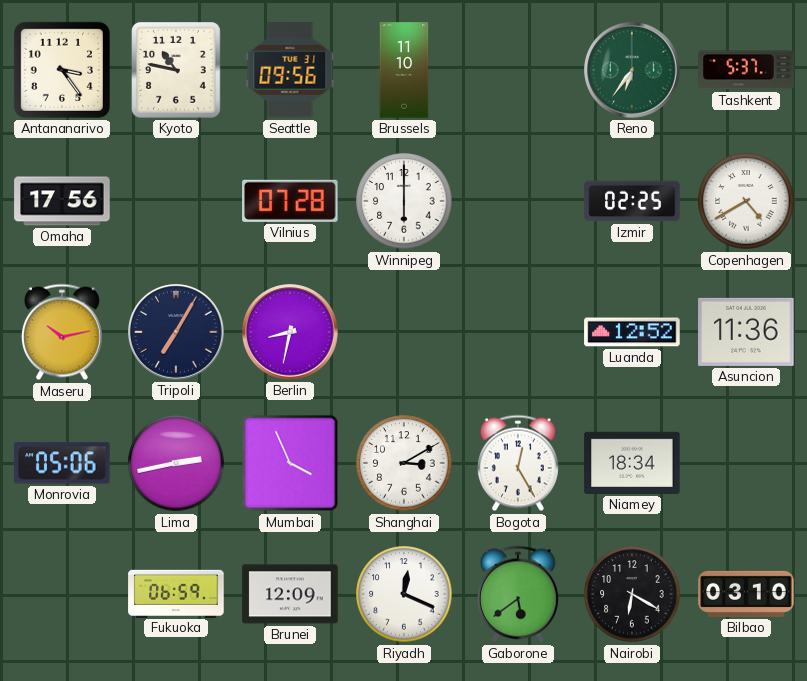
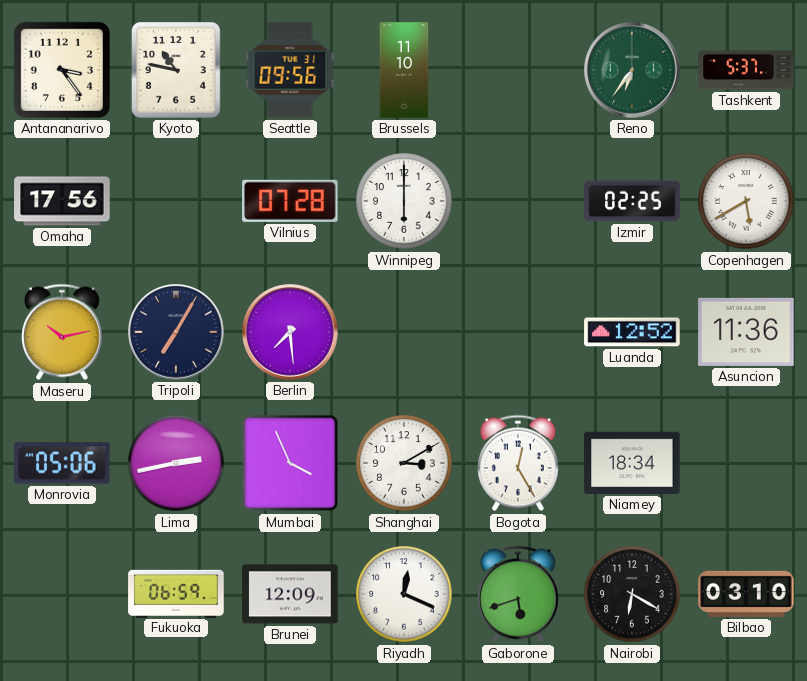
Copenhagen: 4:40 -> 5:40
Berlin: 8:32 -> 7:29
Gaborone: 5:39 -> 5:42
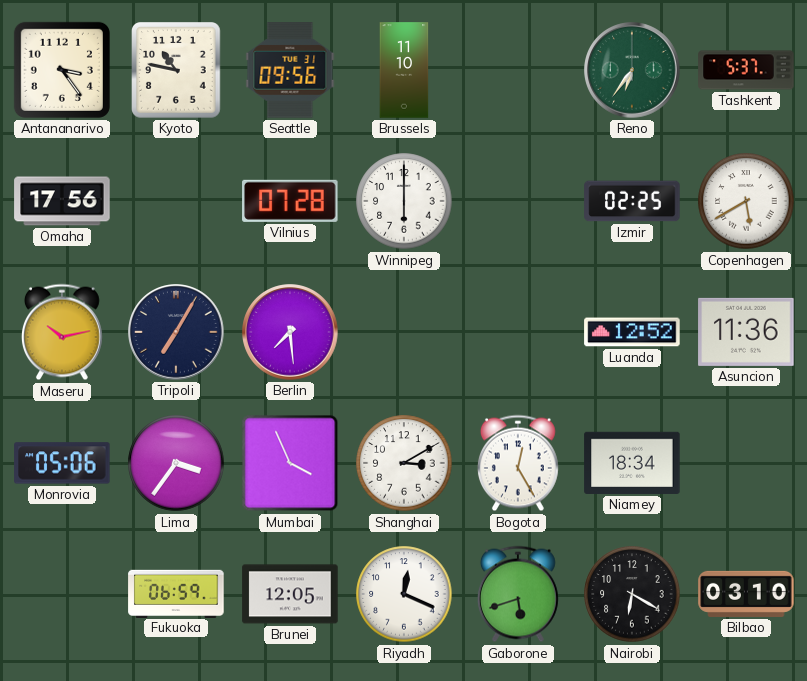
Lima: 2:43 -> 3:36
Brunei: 12:09 -> 12:05
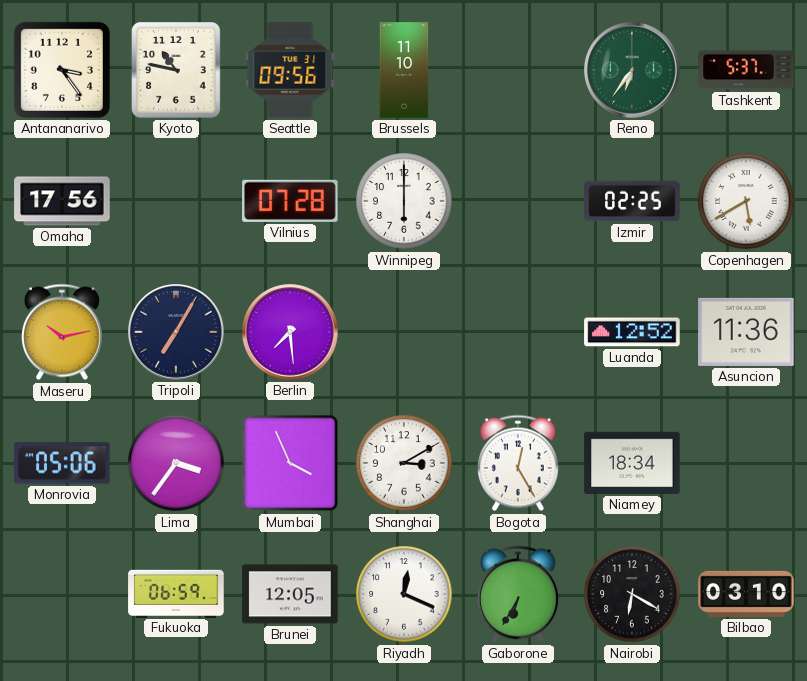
Gaborone: 5:42 -> 6:35
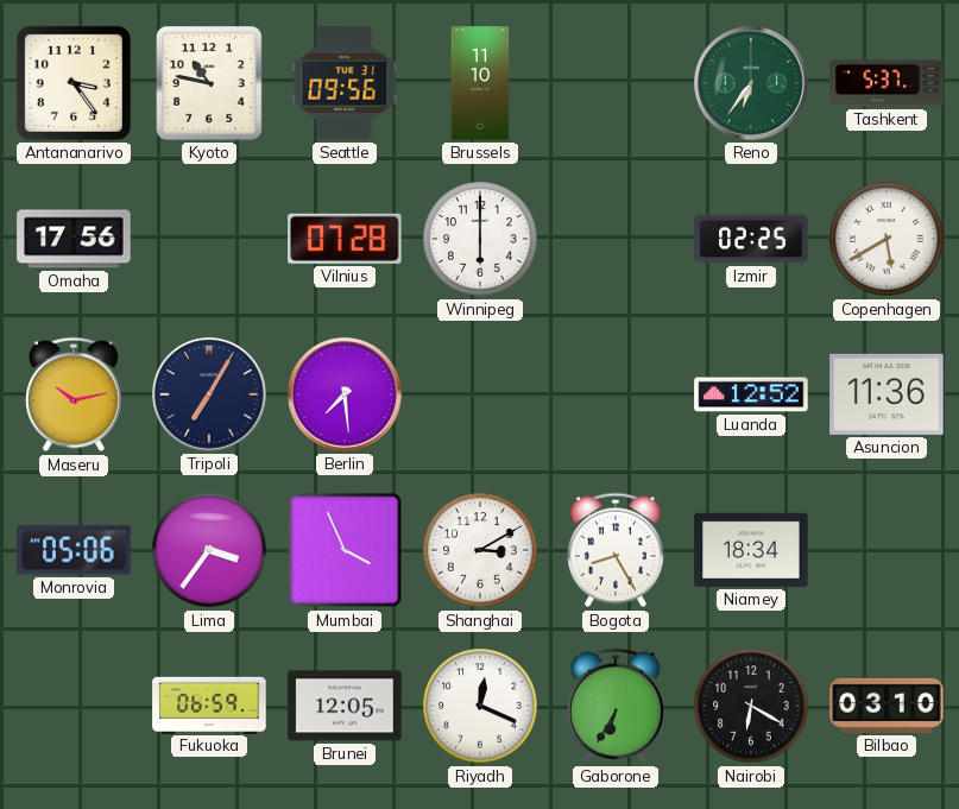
Bogota: 12:25 -> 8:25
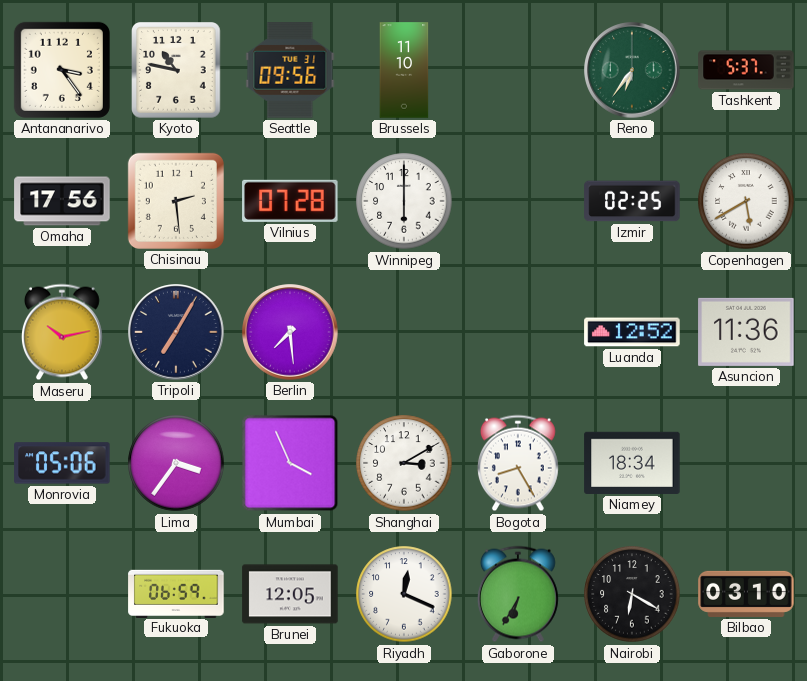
Chisinau: none -> 2:29
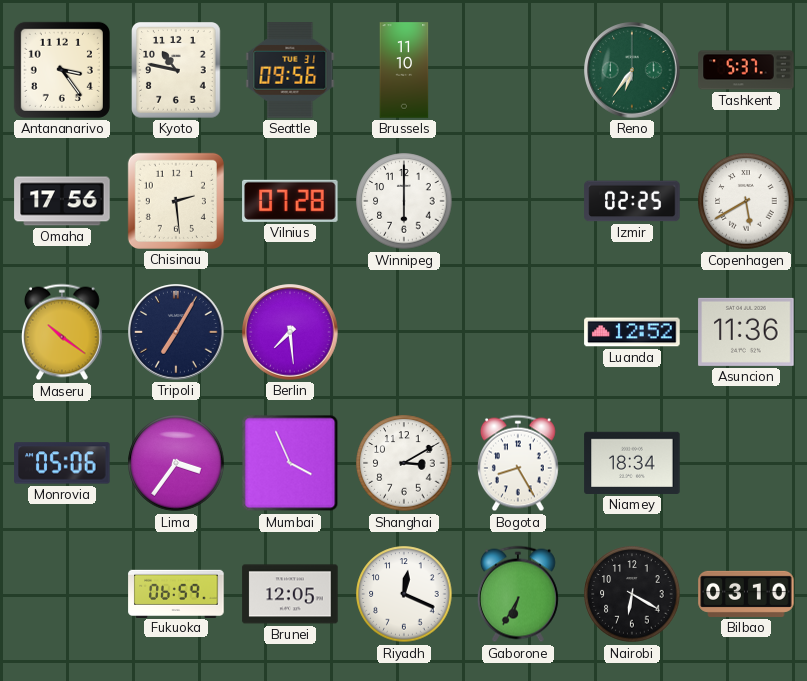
Maseru: 10:13 -> 10:21
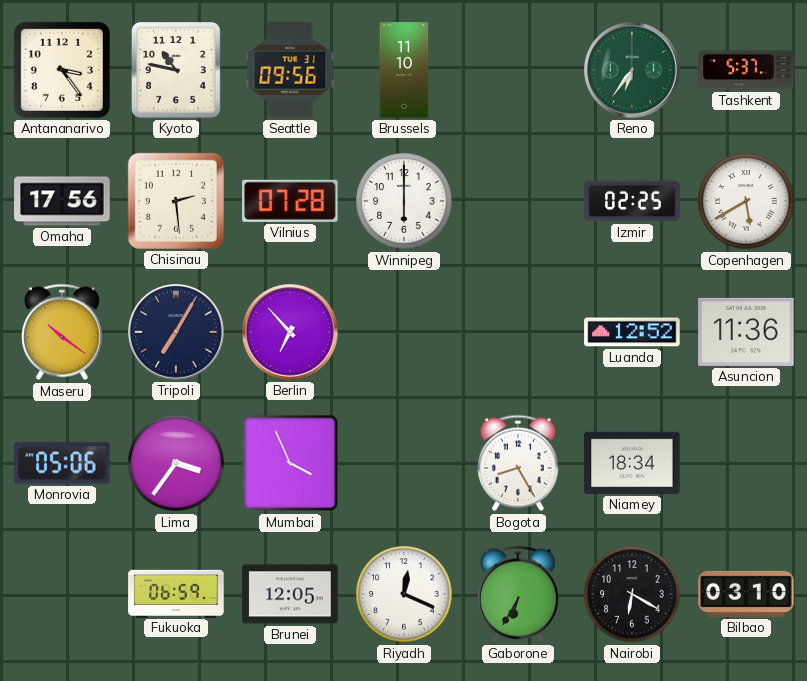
Berlin: 7:29 -> 6:53
Shanghai: 3:10 -> none
